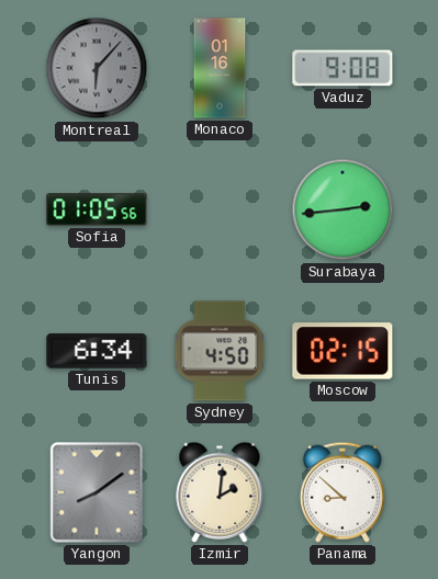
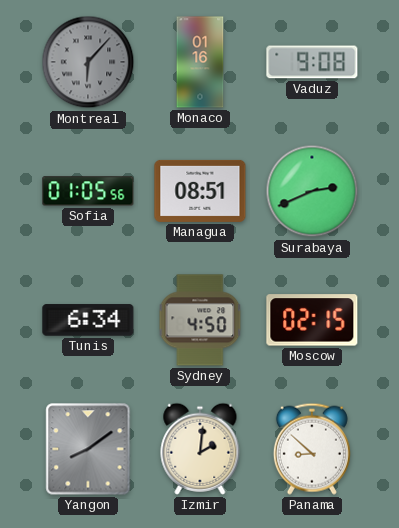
Managua: none -> 08:51
Surabaya: 2:44 -> 2:41
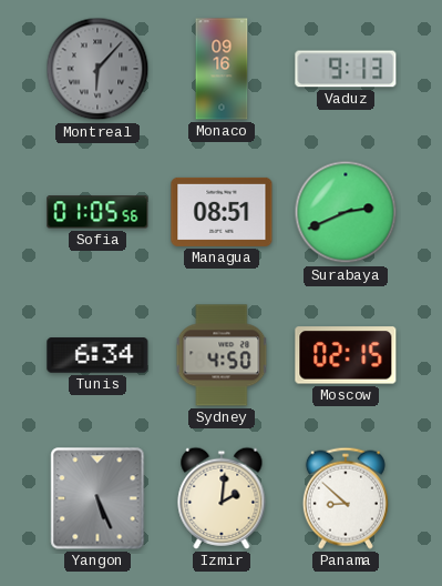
Monaco: 01:16 -> 09:16
Vaduz: 9:08 -> 9:13
Yangon: 8:09 -> 5:26
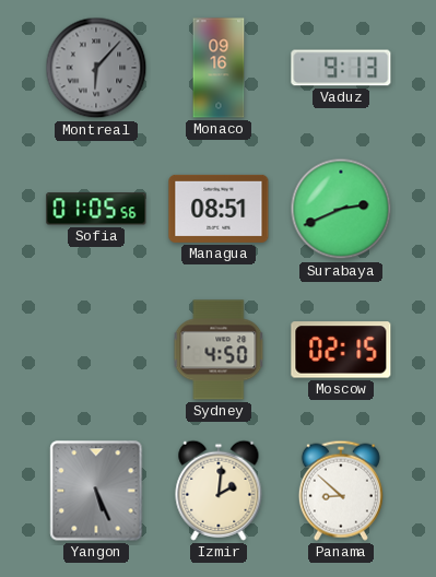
Tunis: 6:34 -> none
